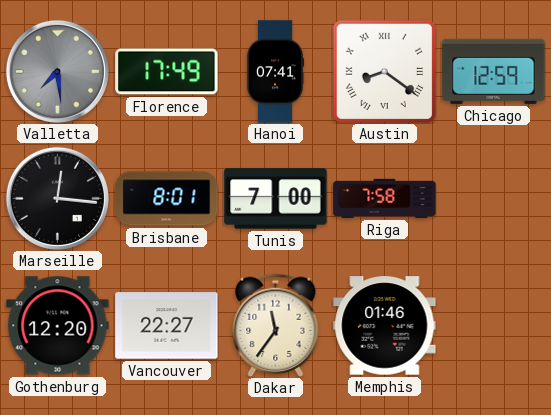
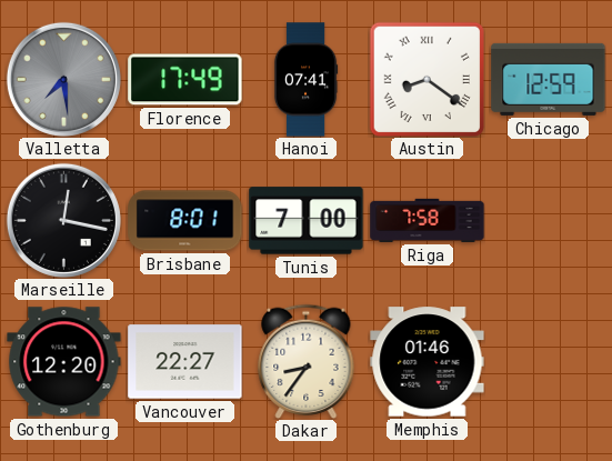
Marseille: 12:16 -> 12:17
Dakar: 11:36 -> 8:36
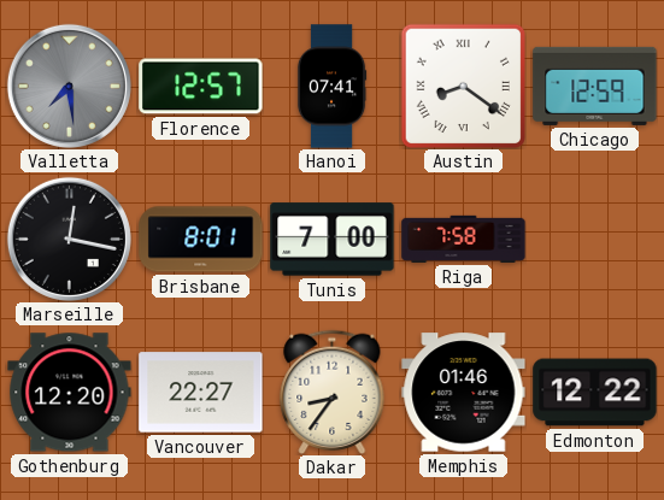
Florence: 17:49 -> 12:57
Edmonton: none -> 12:22
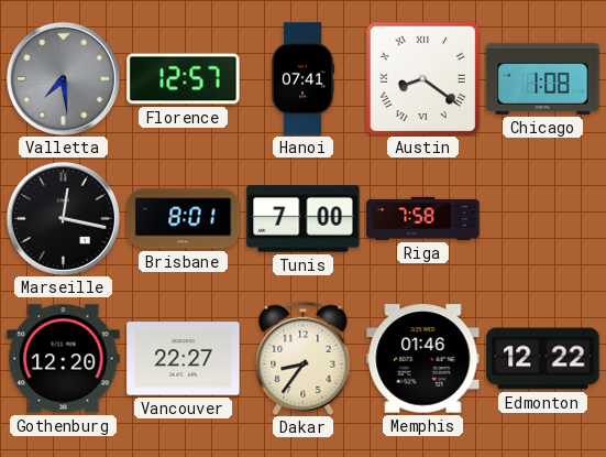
Chicago: 12:59 -> 1:08
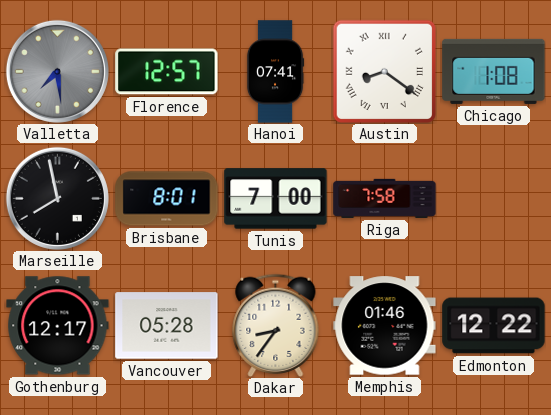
Marseille: 12:17 -> 7:58
Gothenburg: 12:20 -> 12:17
Vancouver: 22:27 -> 05:28
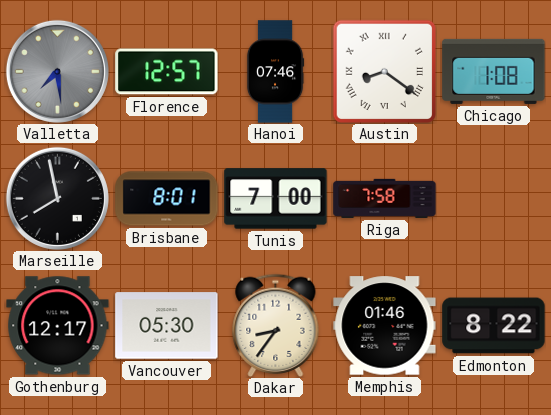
Hanoi: 07:41 -> 07:46
Vancouver: 05:28 -> 05:30
Edmonton: 12:22 -> 8:22
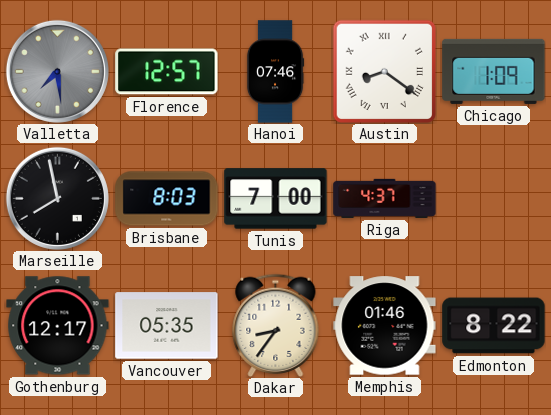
Chicago: 1:08 -> 1:09
Brisbane: 8:01 -> 8:03
Riga: 7:58 -> 4:37
Vancouver: 05:30 -> 05:35
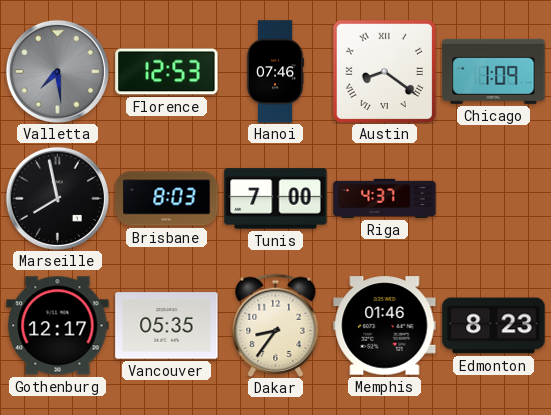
Florence: 12:57 -> 12:53
Edmonton: 8:22 -> 8:23
